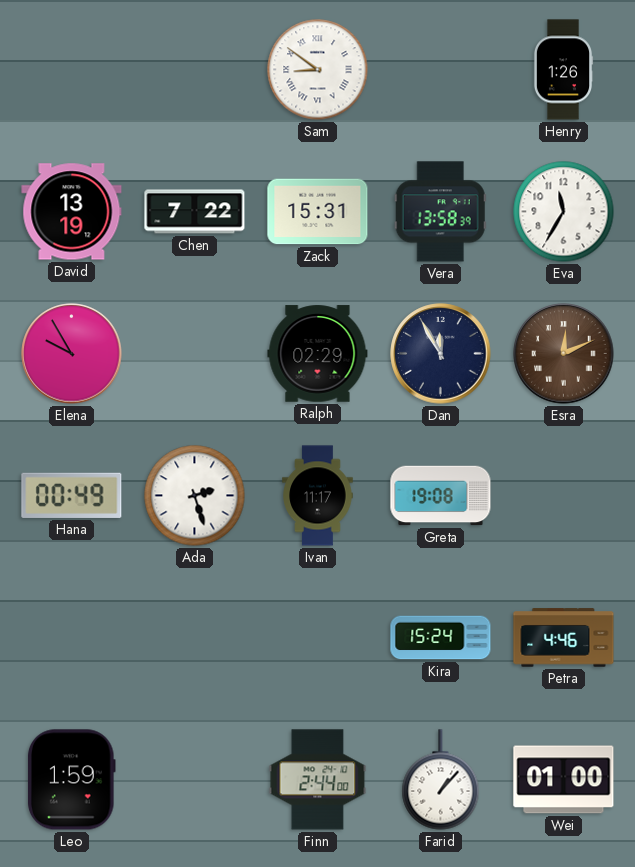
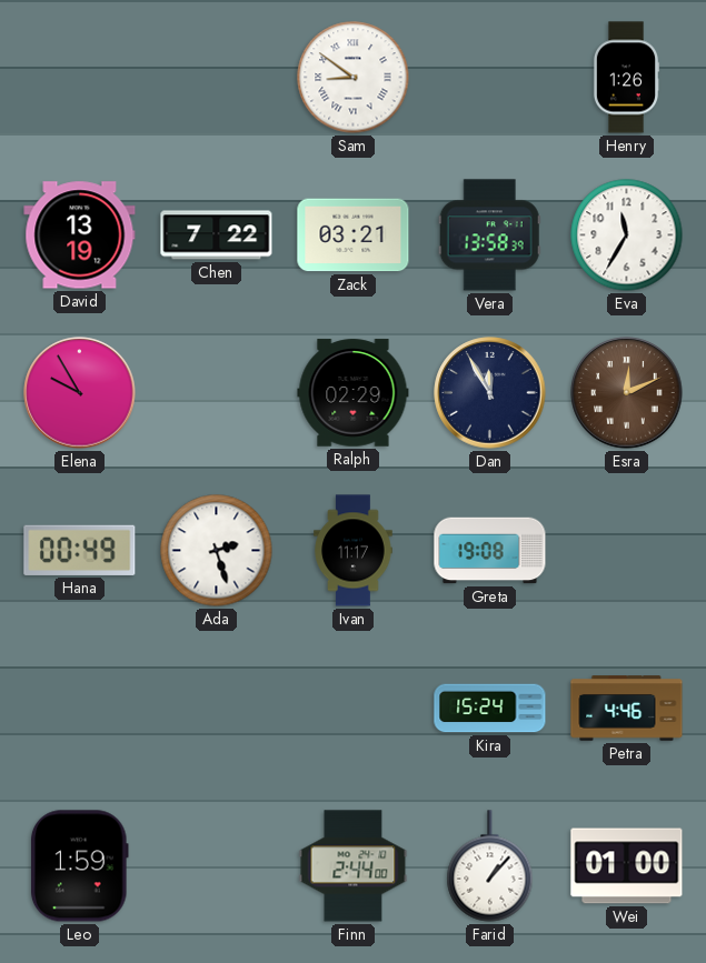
Zack: 15:31 -> 03:21
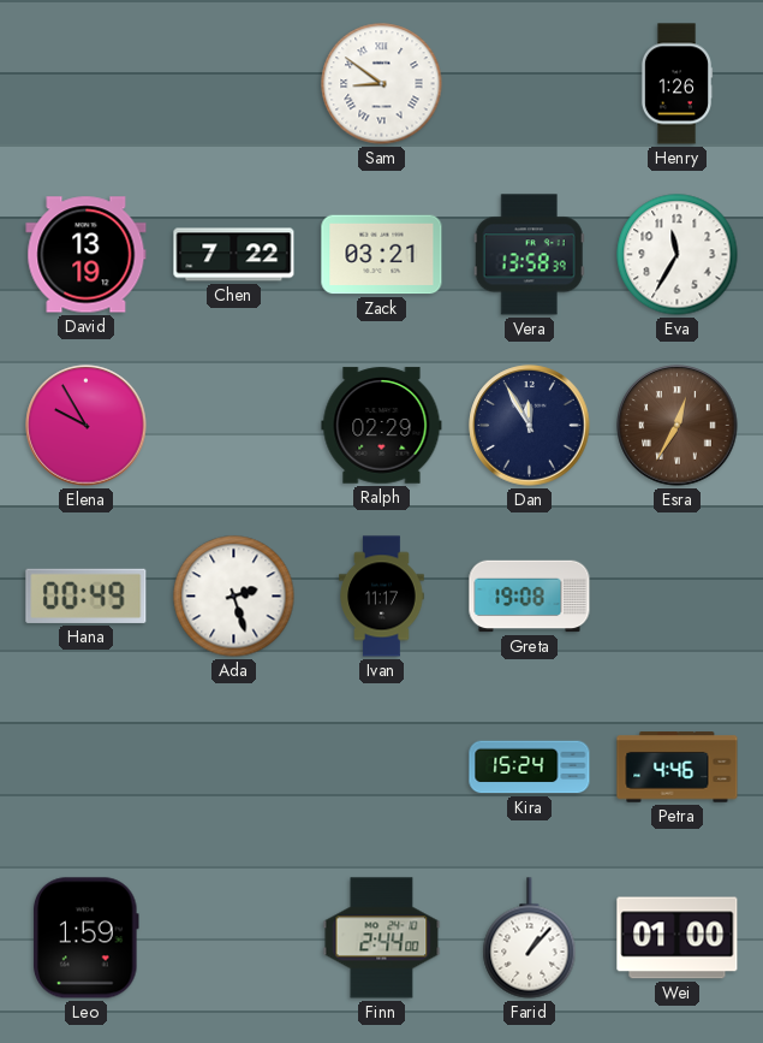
Esra: 12:11 -> 12:35
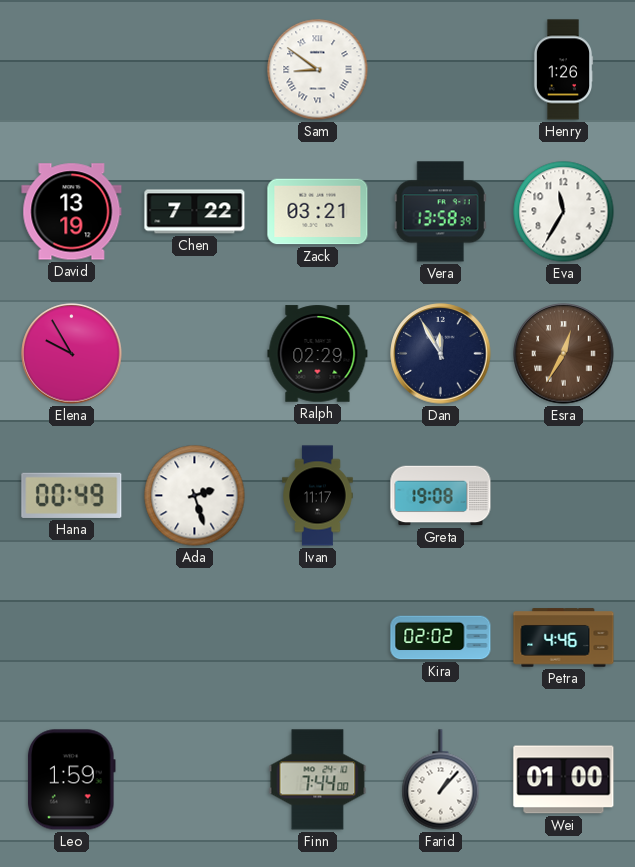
Kira: 15:24 -> 02:02
Finn: 2:44 -> 7:44
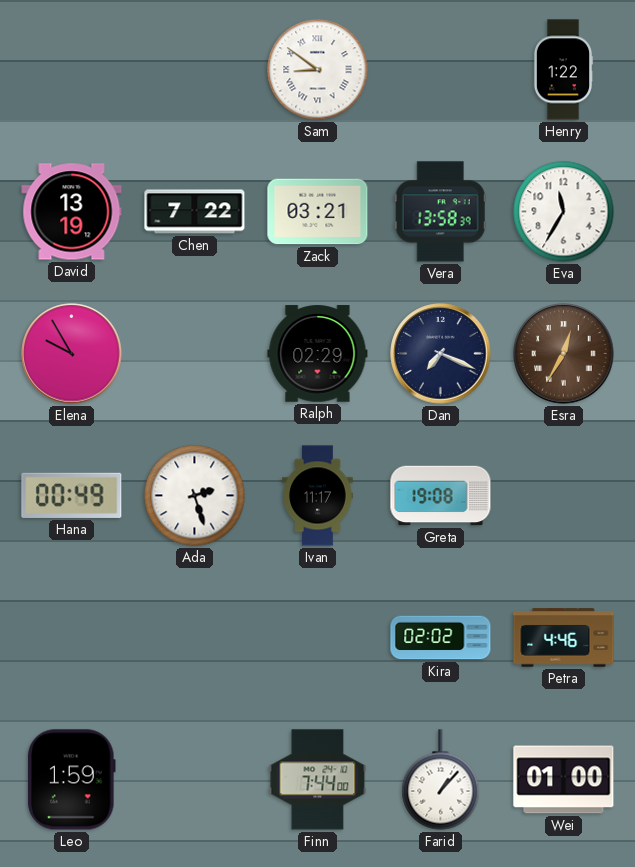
Henry: 1:26 -> 1:22
Dan: 11:55 -> 7:19
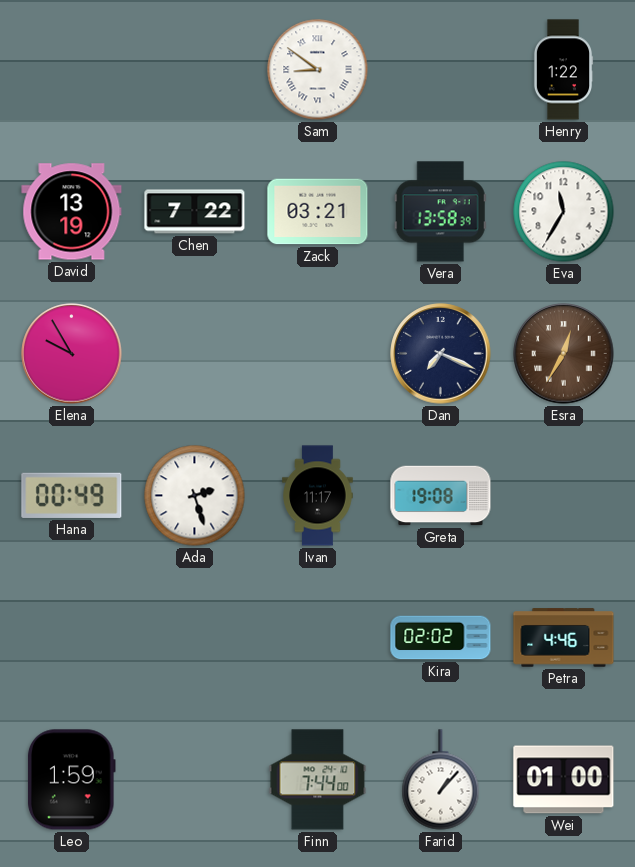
Ralph: 02:29 -> none
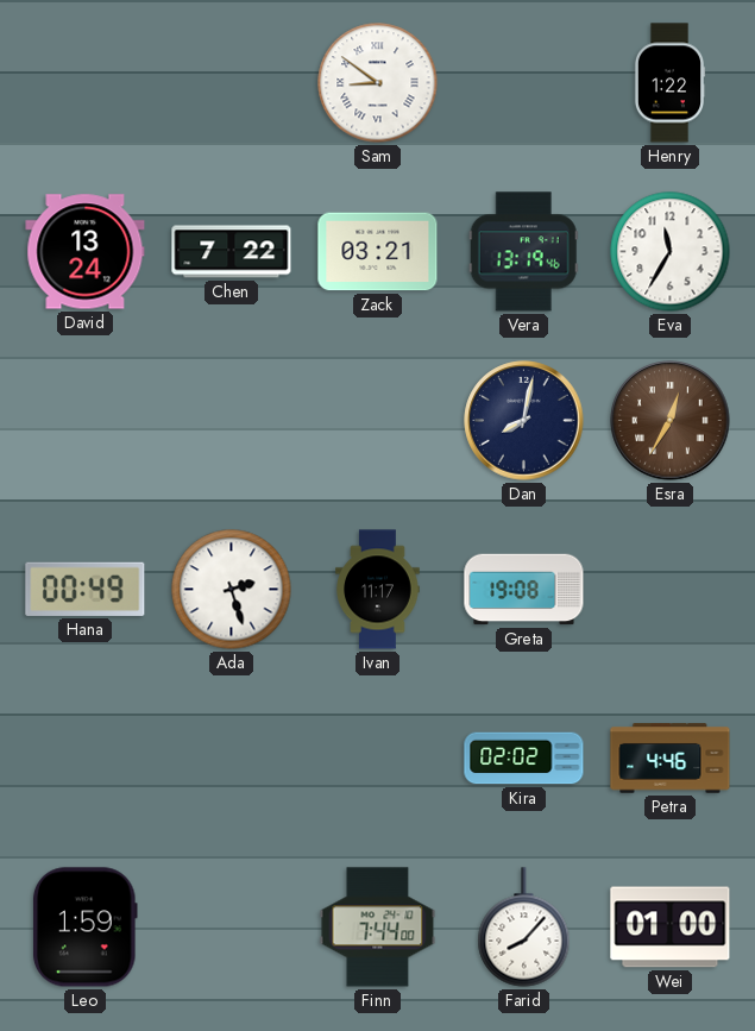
David: 13:19 -> 13:24
Vera: 13:58 -> 13:19
Elena: 9:55 -> none
Dan: 7:19 -> 8:02
Farid: 1:07 -> 8:07
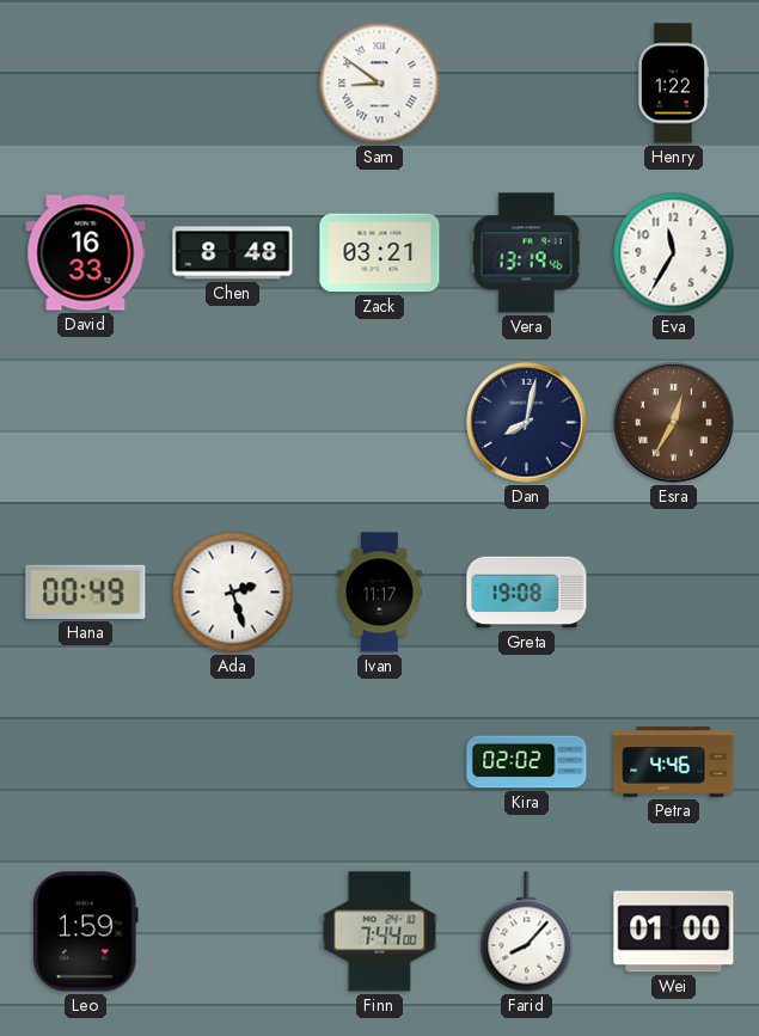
David: 13:24 -> 16:33
Chen: 7:22 -> 8:48
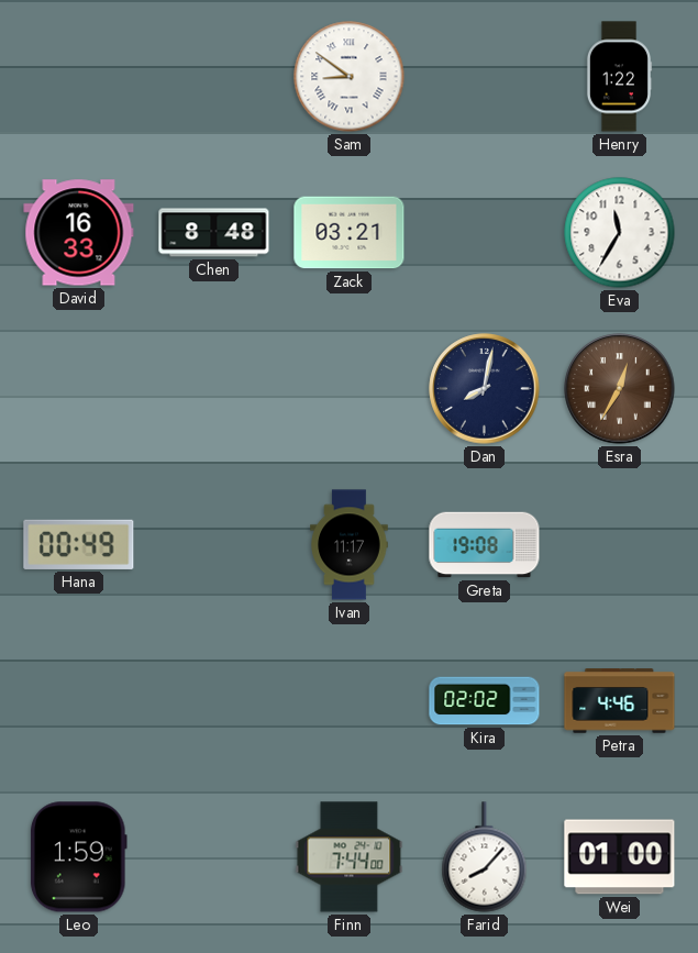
Vera: 13:19 -> none
Ada: 2:27 -> none
